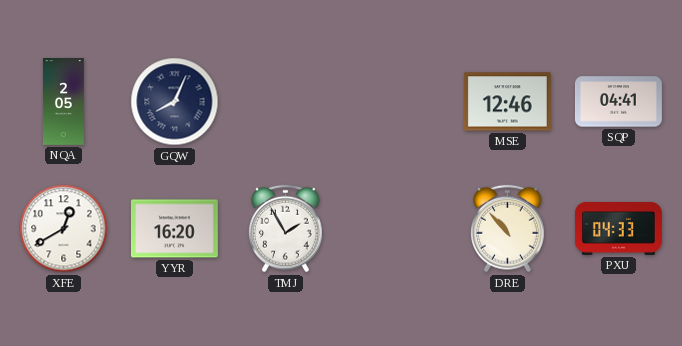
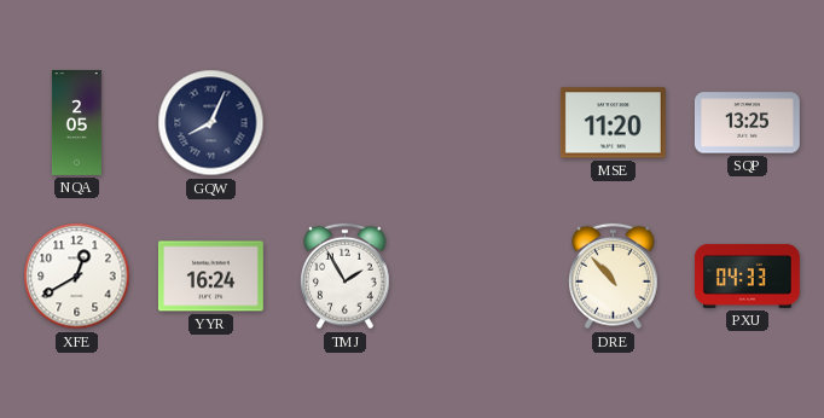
MSE: 12:46 -> 11:20
SQP: 04:41 -> 13:25
YYR: 16:20 -> 16:24
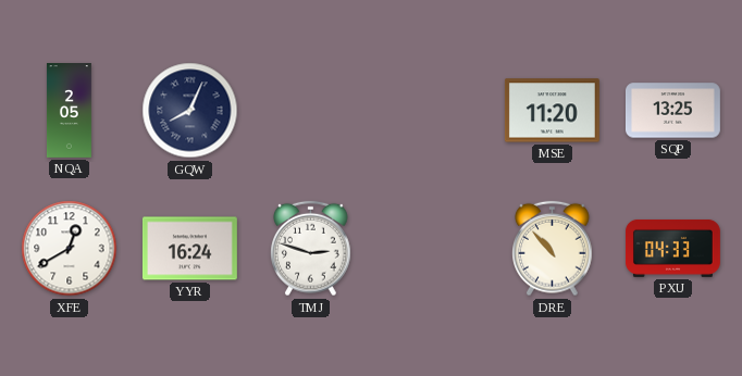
TMJ: 1:55 -> 2:48
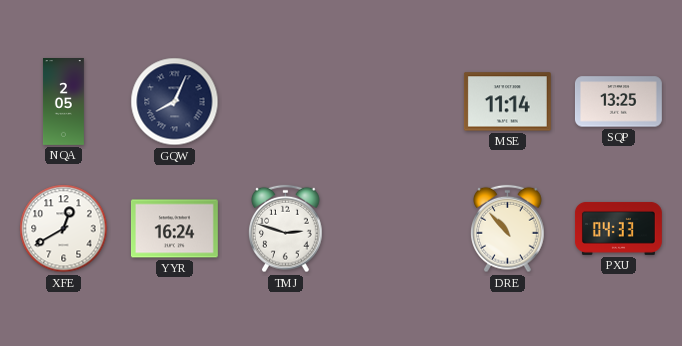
MSE: 11:20 -> 11:14
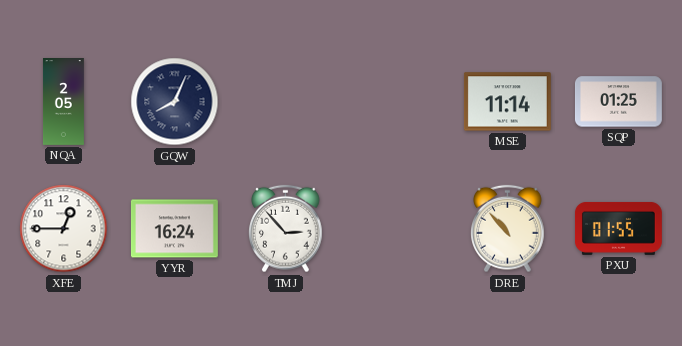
SQP: 13:25 -> 01:25
XFE: 12:40 -> 12:45
TMJ: 2:48 -> 2:53
PXU: 04:33 -> 01:55
